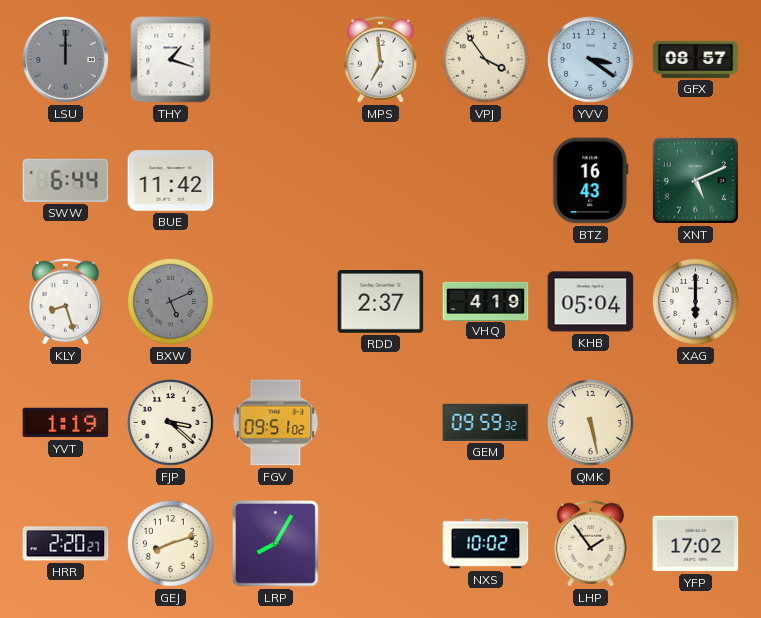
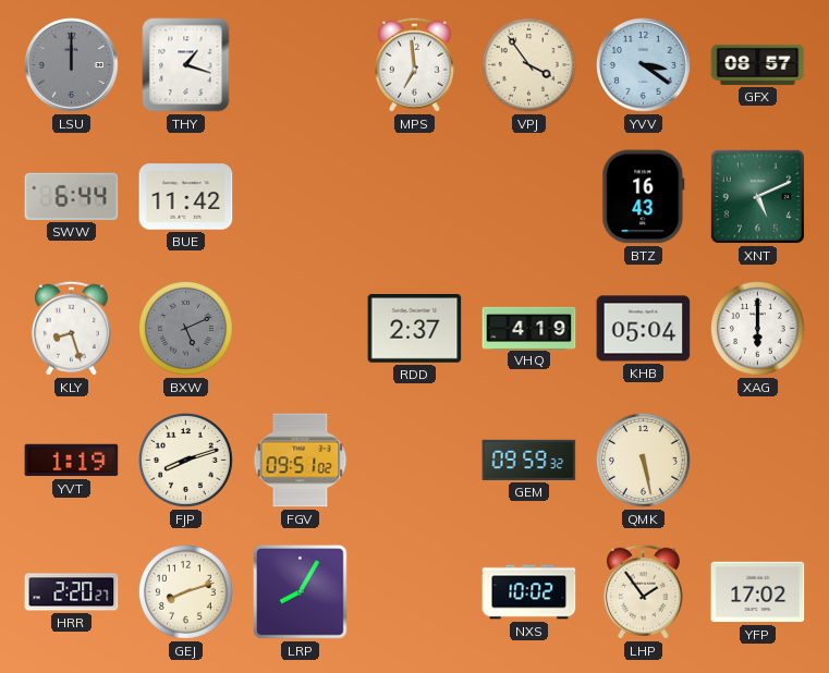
FJP: 3:22 -> 8:12
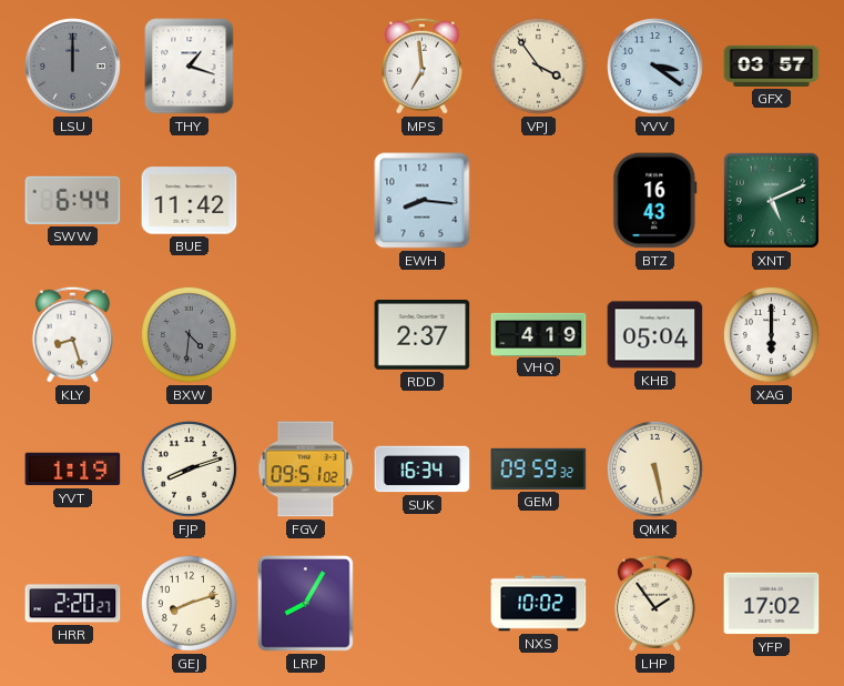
GFX: 08:57 -> 03:57
EWH: none -> 8:16
BXW: 5:11 -> 4:31
SUK: none -> 16:34
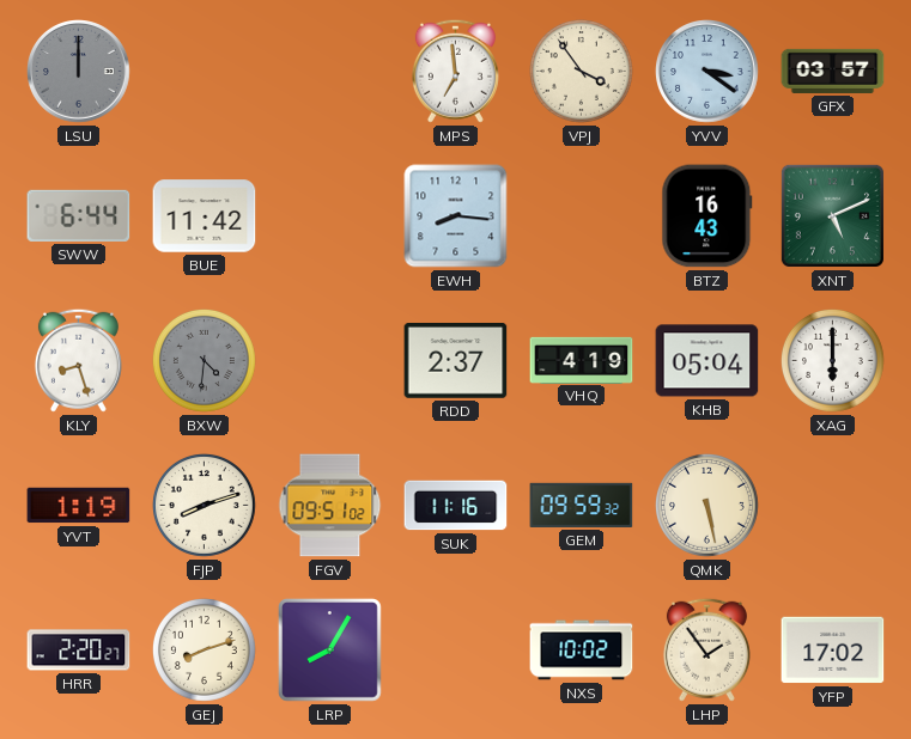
THY: 1:18 -> none
SUK: 16:34 -> 11:16
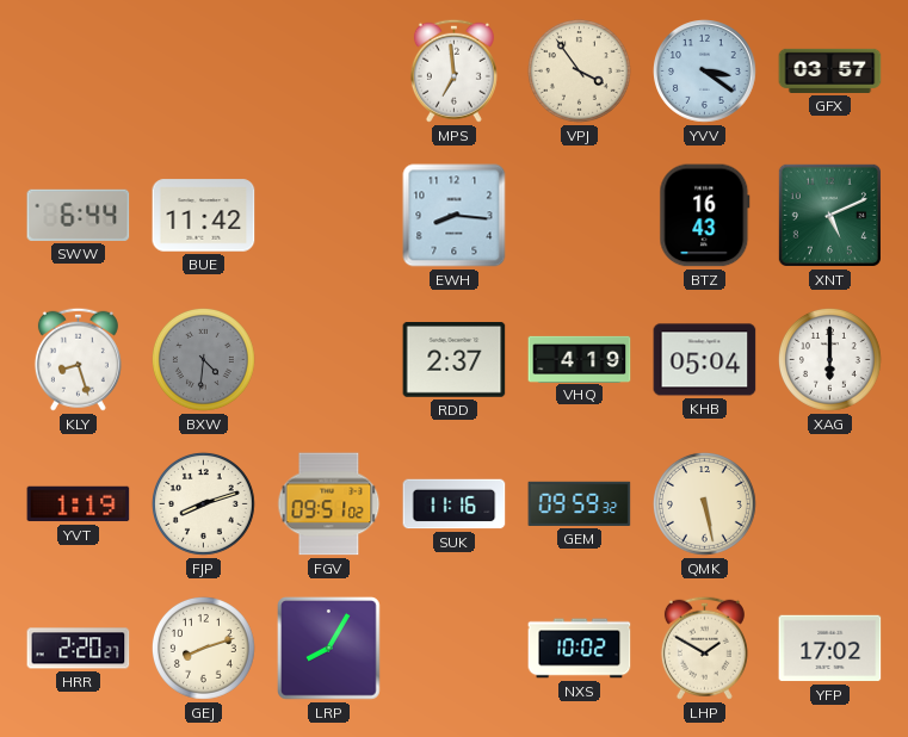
LSU: 12:00 -> none
LHP: 1:54 -> 1:50
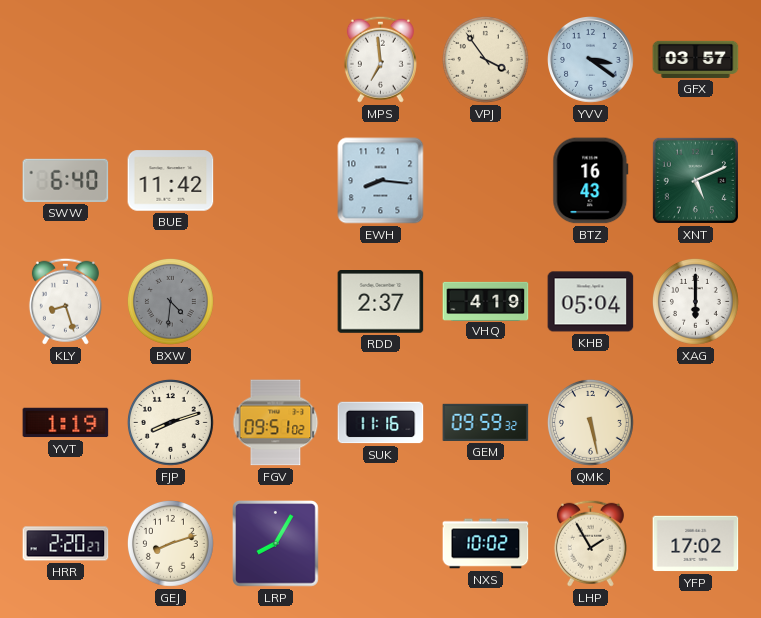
SWW: 6:44 -> 6:40
LHP: 1:50 -> 1:55
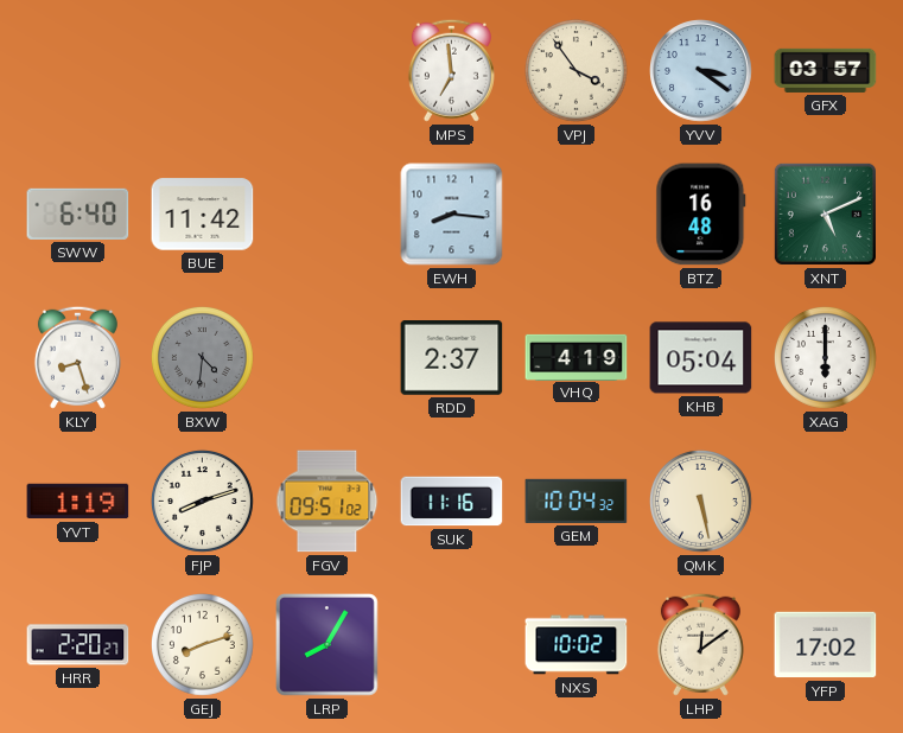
BTZ: 16:43 -> 16:48
GEM: 09:59 -> 10:04
LHP: 1:55 -> 12:09
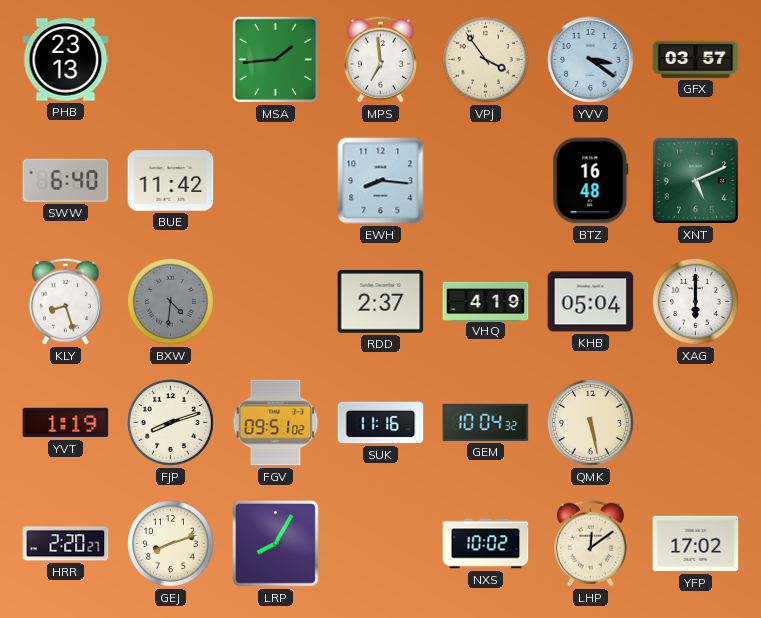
PHB: none -> 23:13
MSA: none -> 1:44
